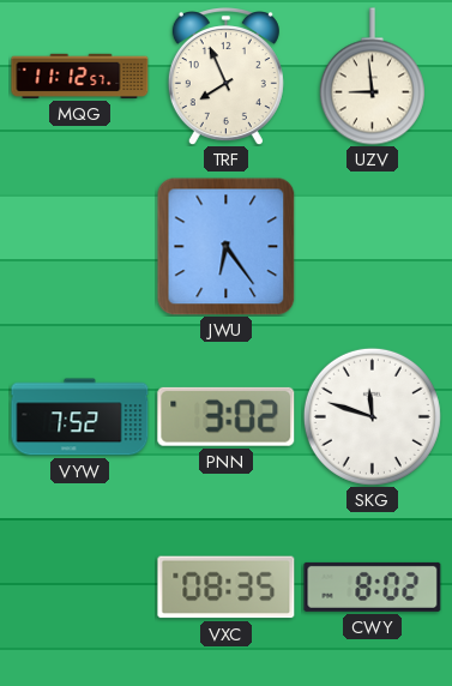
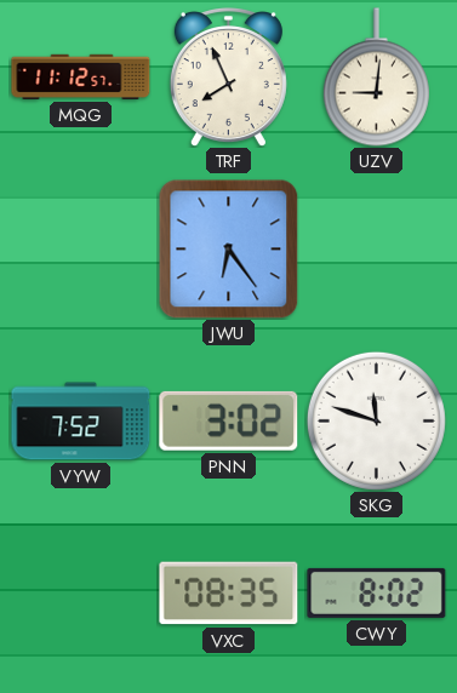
UZV: 8:59 -> 9:01
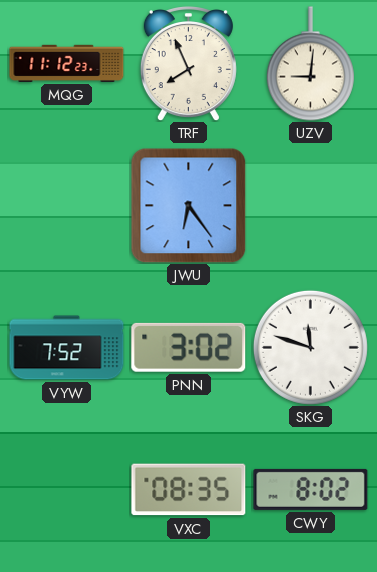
MQG: 11:12:57 -> 11:12:23
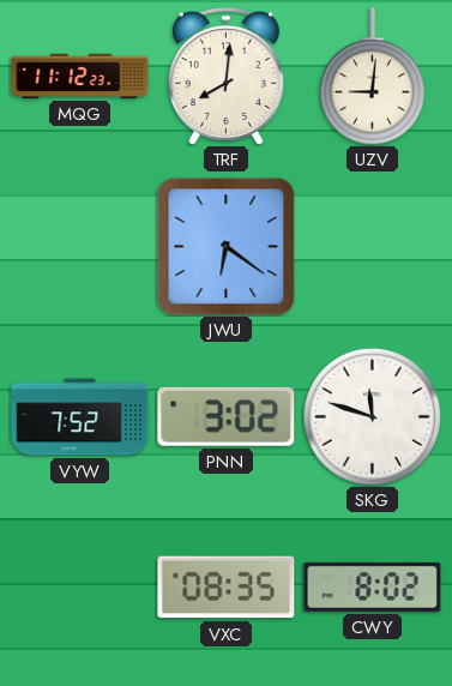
TRF: 7:56 -> 8:01
JWU: 6:24 -> 6:21
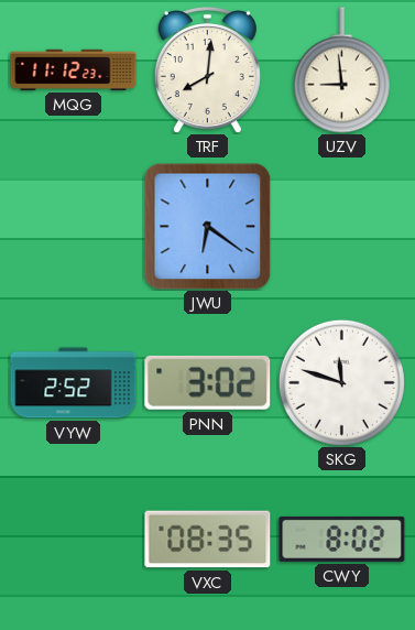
UZV: 9:01 -> 8:59
VYW: 7:52 -> 2:52
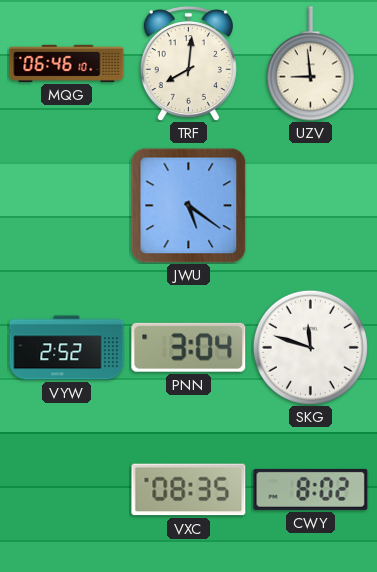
MQG: 11:12 -> 06:46
JWU: 6:21 -> 5:21
PNN: 3:02 -> 3:04
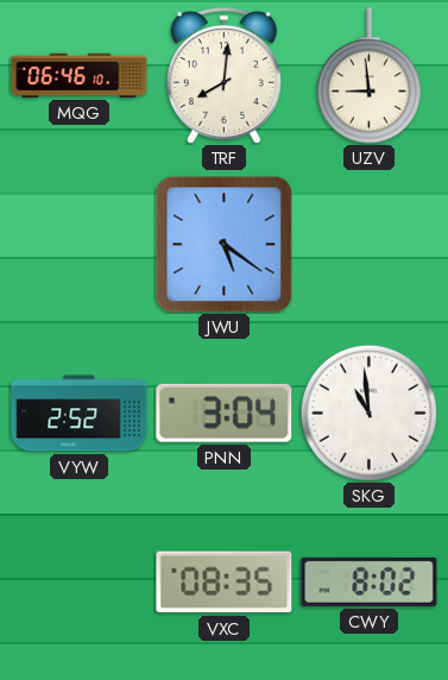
SKG: 11:48 -> 10:59
